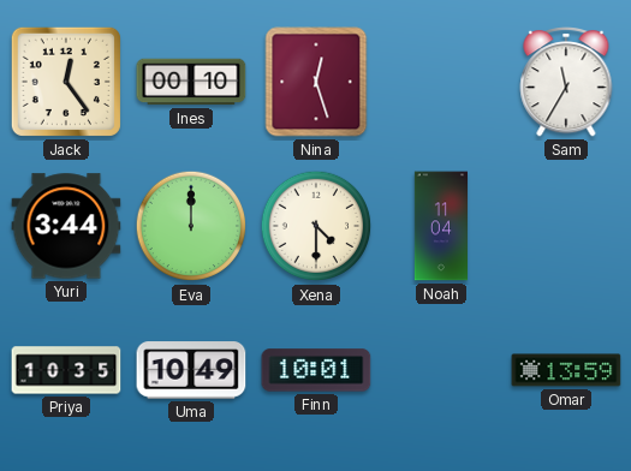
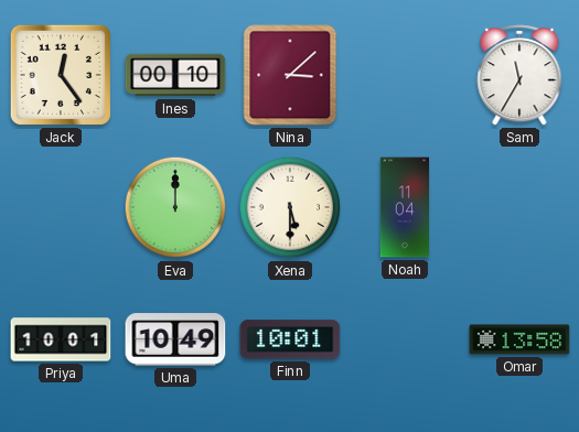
Nina: 12:27 -> 3:08
Yuri: 3:44 -> none
Xena: 4:30 -> 5:30
Priya: 10:35 -> 10:01
Omar: 13:59 -> 13:58
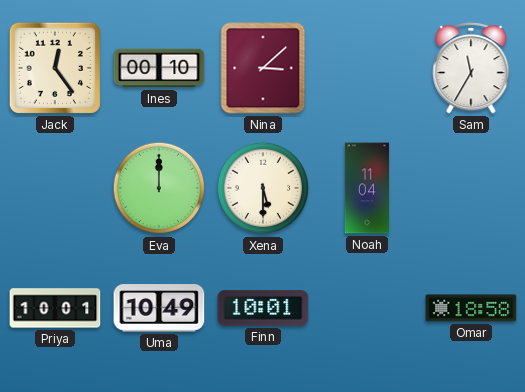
Omar: 13:58 -> 18:58
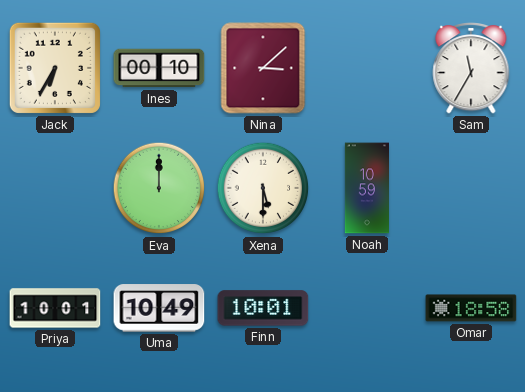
Jack: 12:24 -> 6:35
Noah: 11:04 -> 10:59
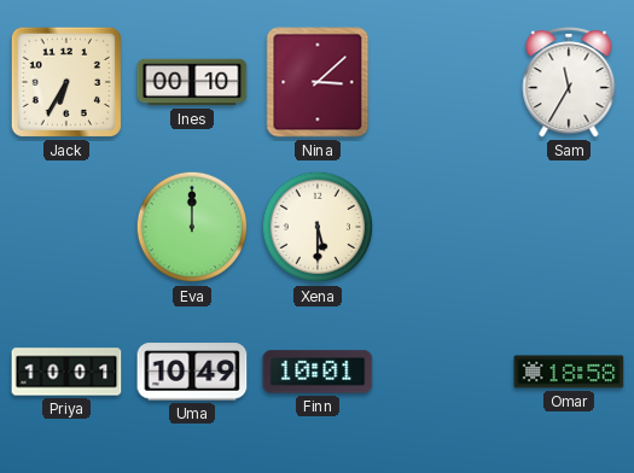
Noah: 10:59 -> none
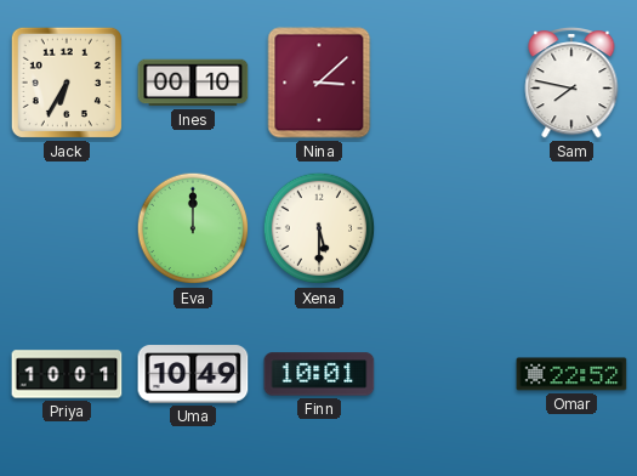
Sam: 11:35 -> 7:47
Omar: 18:58 -> 22:52
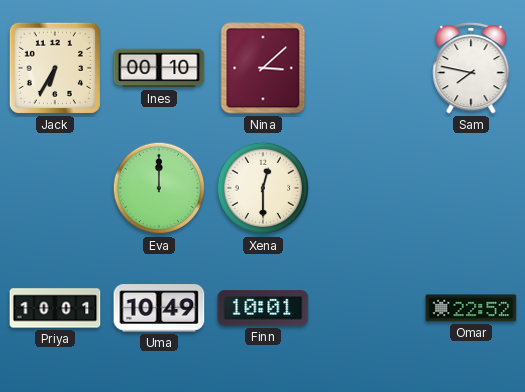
Xena: 5:30 -> 12:30
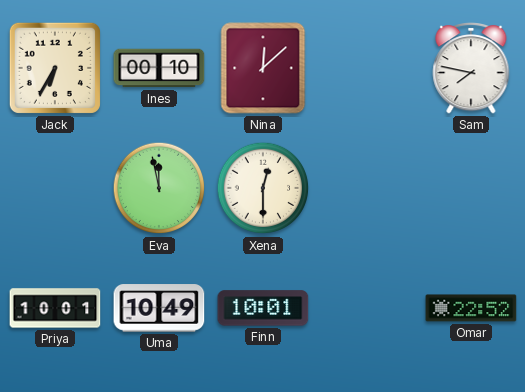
Nina: 3:08 -> 12:08
Eva: 12:00 -> 11:58
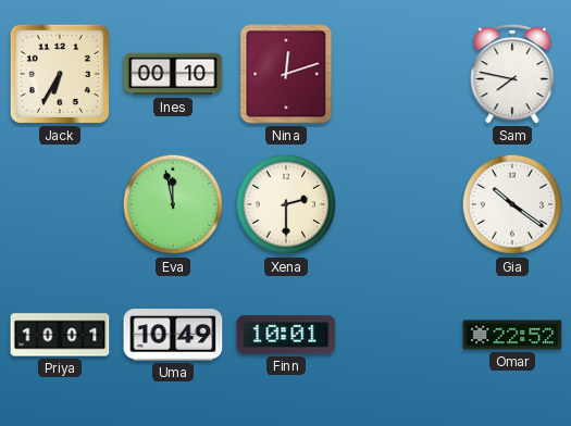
Nina: 12:08 -> 12:12
Xena: 12:30 -> 2:30
Gia: none -> 10:21
